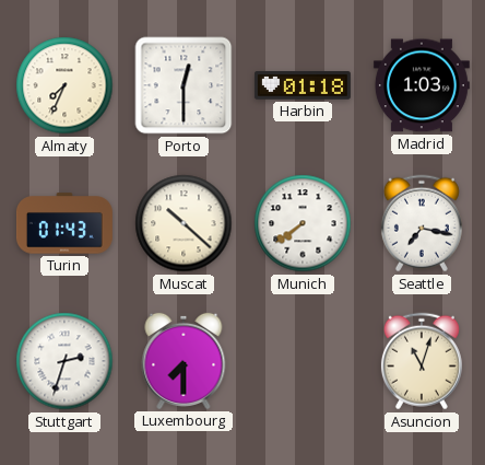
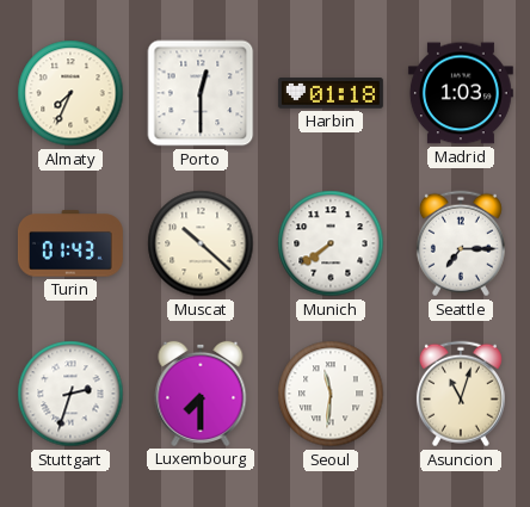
Seattle: 7:17 -> 7:15
Seoul: none -> 11:31
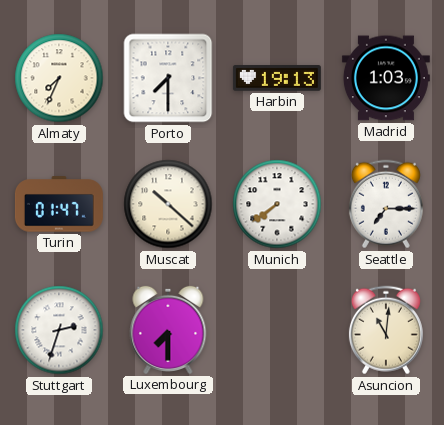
Porto: 12:30 -> 7:30
Harbin: 01:18 -> 19:13
Turin: 01:43 -> 01:47
Seoul: 11:31 -> none
Asuncion: 11:03 -> 11:01
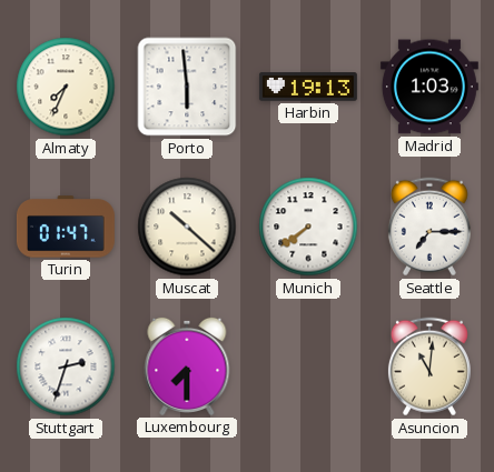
Porto: 7:30 -> 5:59
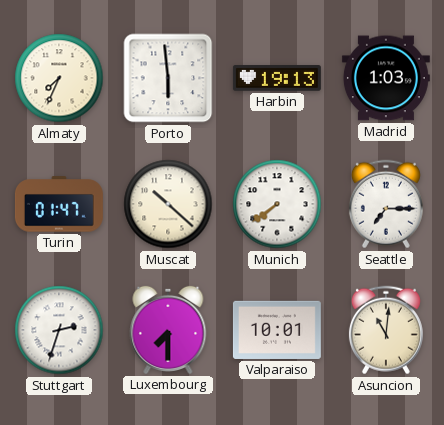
Valparaiso: none -> 10:01
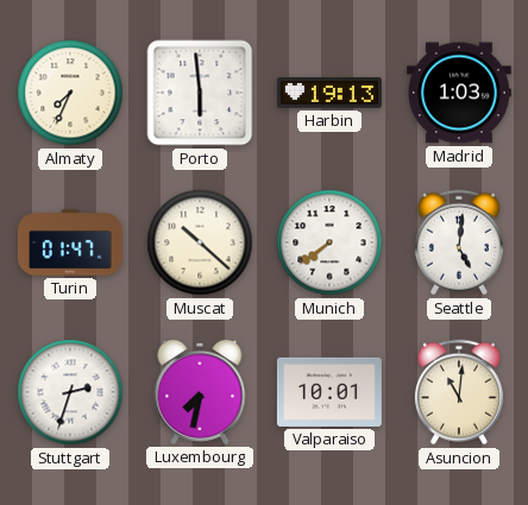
Seattle: 7:15 -> 5:01
Luxembourg: 7:30 -> 7:32
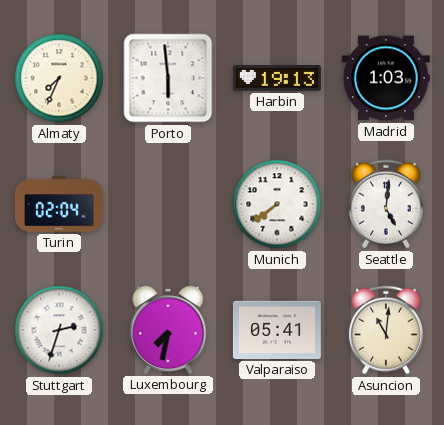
Turin: 01:47 -> 02:04
Muscat: 10:22 -> none
Valparaiso: 10:01 -> 05:41
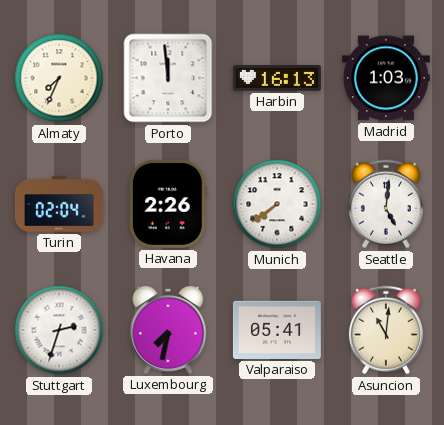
Porto: 5:59 -> 11:59
Harbin: 19:13 -> 16:13
Havana: none -> 2:26
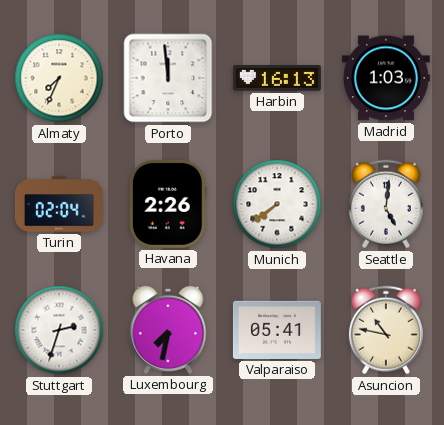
Asuncion: 11:01 -> 10:47
